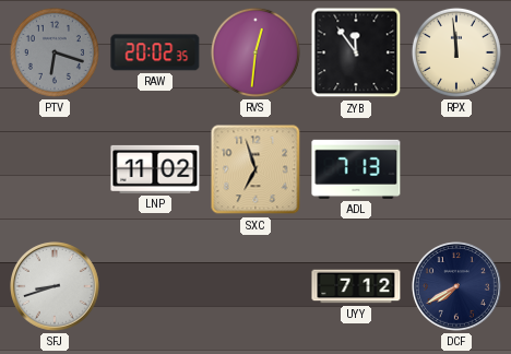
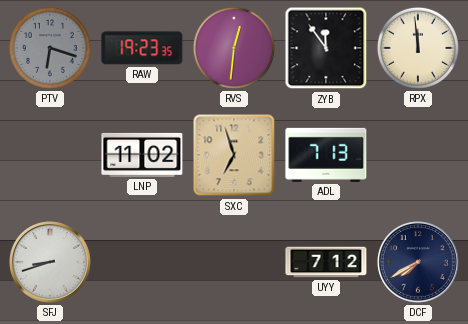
RAW: 20:02 -> 19:23
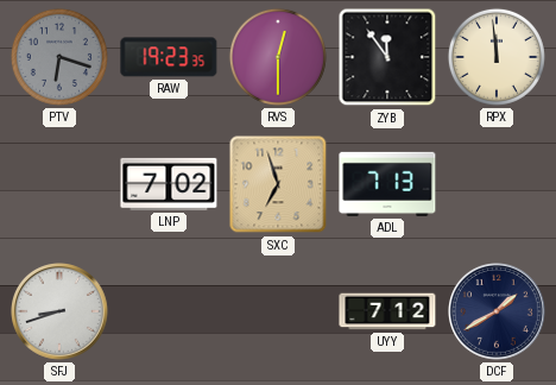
RVS: 12:31 -> 12:30
LNP: 11:02 -> 7:02
DCF: 7:40 -> 1:40
